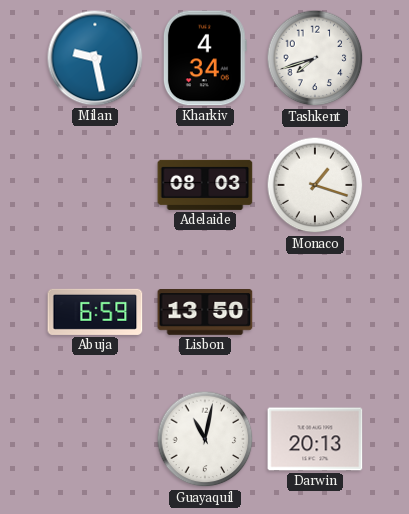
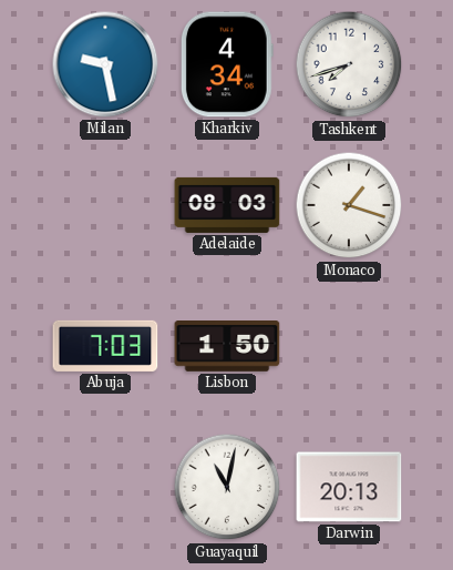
Abuja: 6:59 -> 7:03
Lisbon: 13:50 -> 1:50
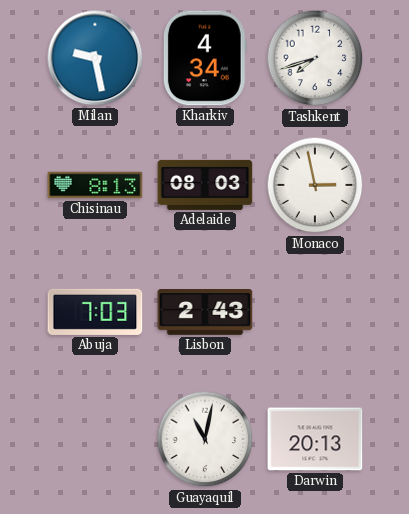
Chisinau: none -> 8:13
Monaco: 1:18 -> 2:58
Lisbon: 1:50 -> 2:43
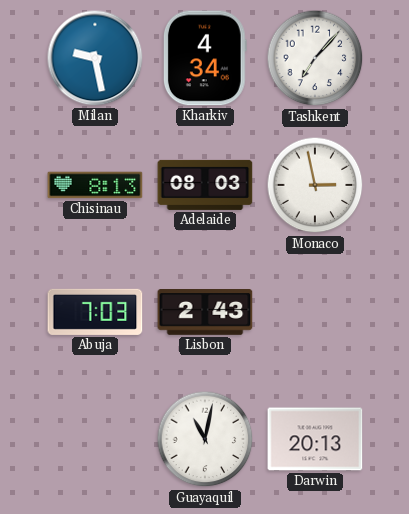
Tashkent: 7:42 -> 7:07
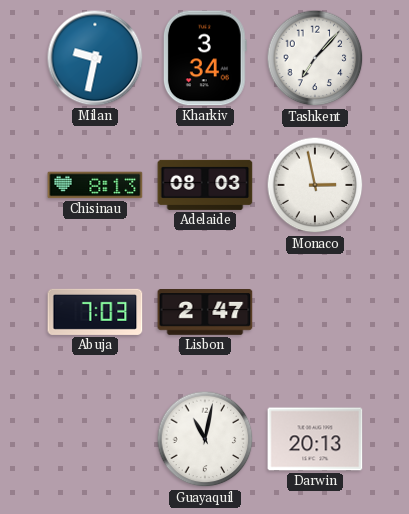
Milan: 9:28 -> 9:32
Kharkiv: 4:34 -> 3:34
Lisbon: 2:43 -> 2:47
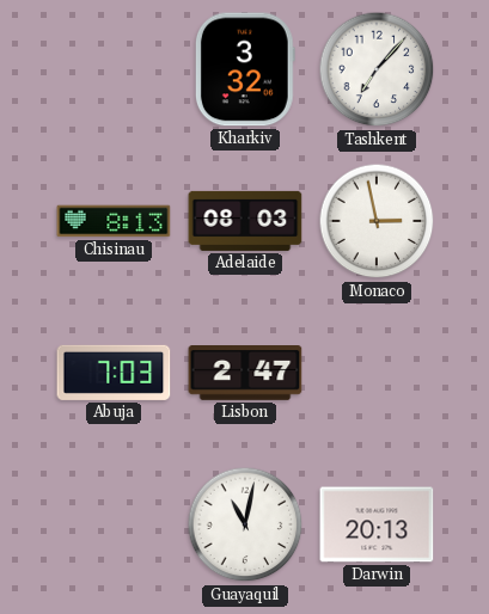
Milan: 9:32 -> none
Kharkiv: 3:34 -> 3:32
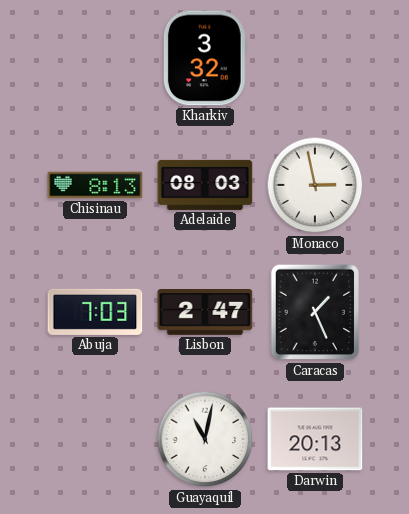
Tashkent: 7:07 -> none
Caracas: none -> 1:26
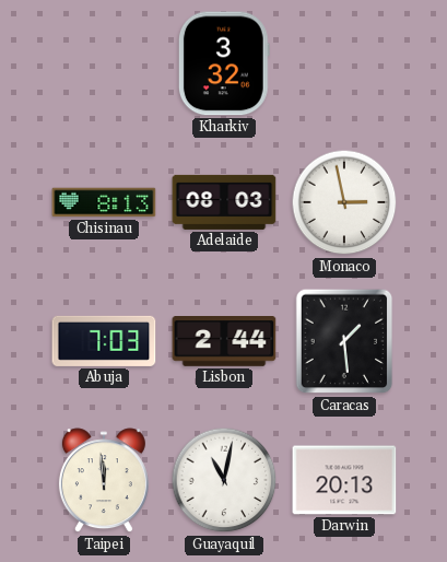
Lisbon: 2:47 -> 2:44
Caracas: 1:26 -> 1:29
Taipei: none -> 11:59
